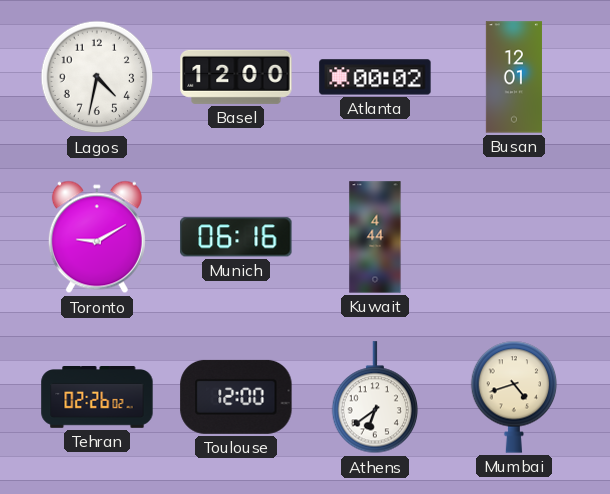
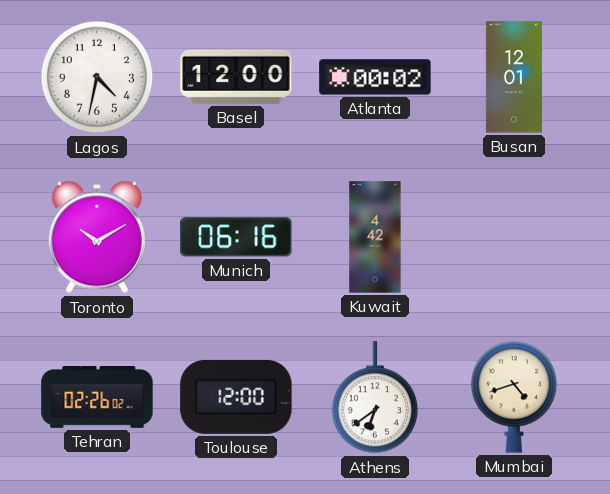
Toronto: 9:10 -> 10:10
Kuwait: 4:44 -> 4:42
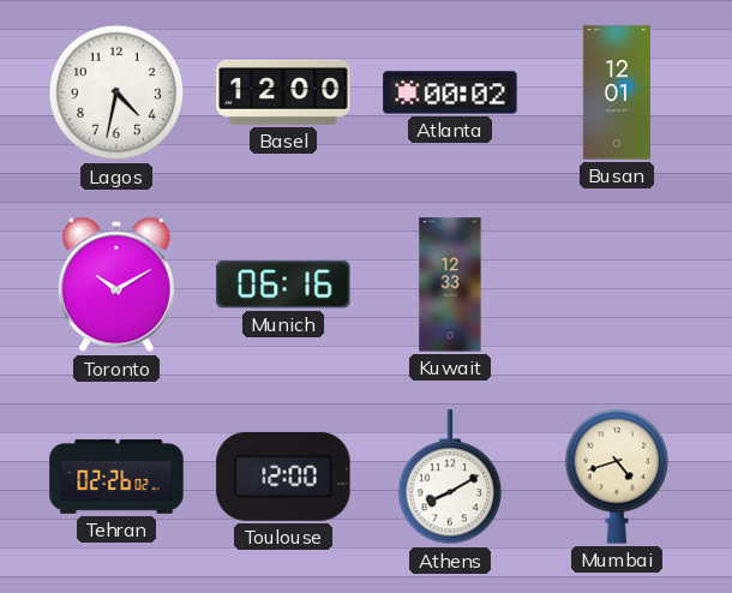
Kuwait: 4:42 -> 12:33
Athens: 6:39 -> 8:10
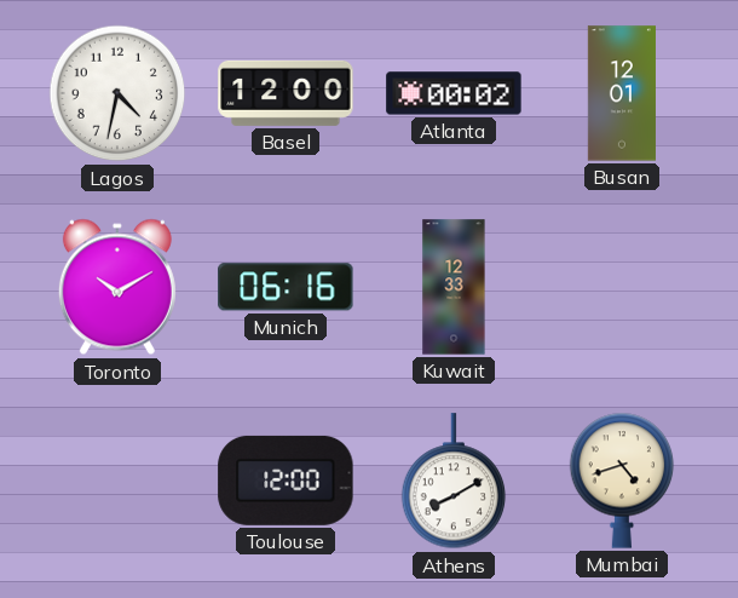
Tehran: 02:26 -> none
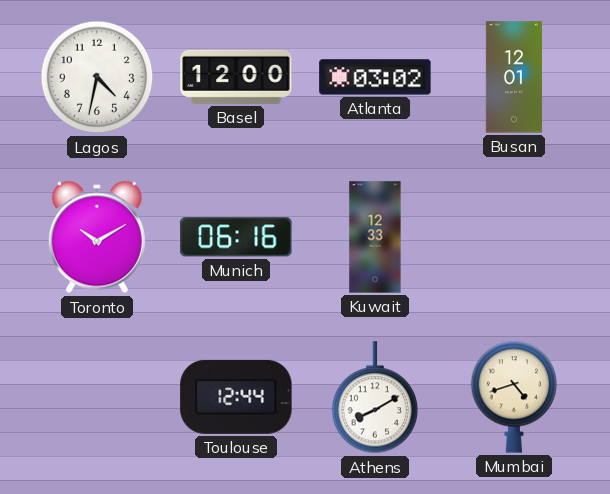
Atlanta: 00:02 -> 03:02
Toulouse: 12:00 -> 12:44
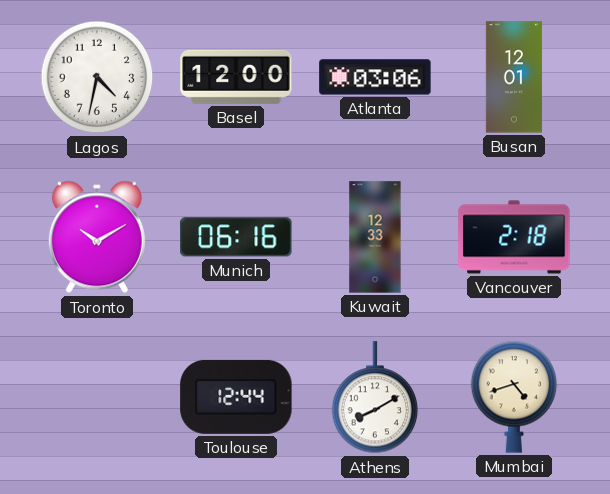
Atlanta: 03:02 -> 03:06
Vancouver: none -> 2:18
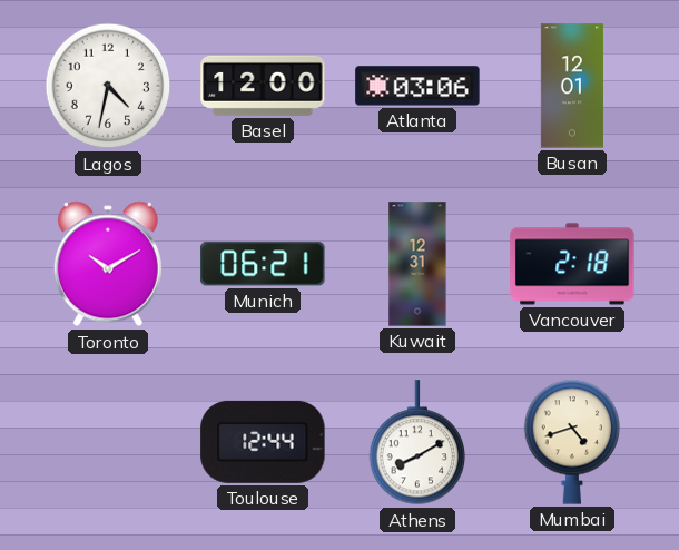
Munich: 06:16 -> 06:21
Kuwait: 12:33 -> 12:31
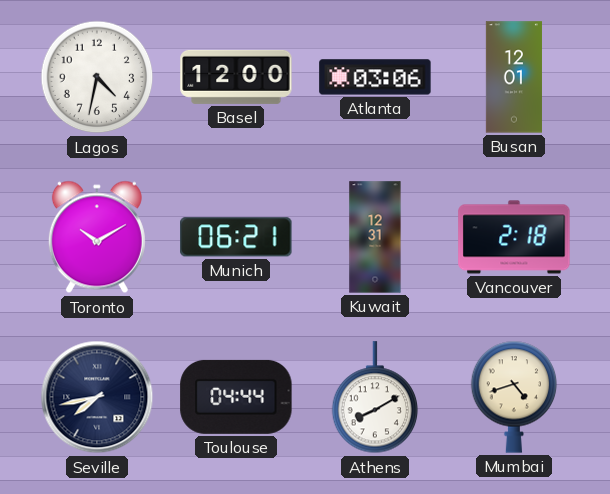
Seville: none -> 7:43
Toulouse: 12:44 -> 04:44
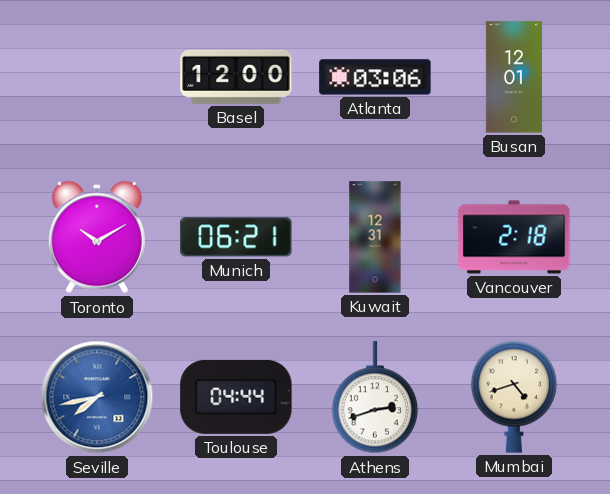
Lagos: 4:32 -> none
Seville dial: navy -> blue
Athens: 8:10 -> 2:42
